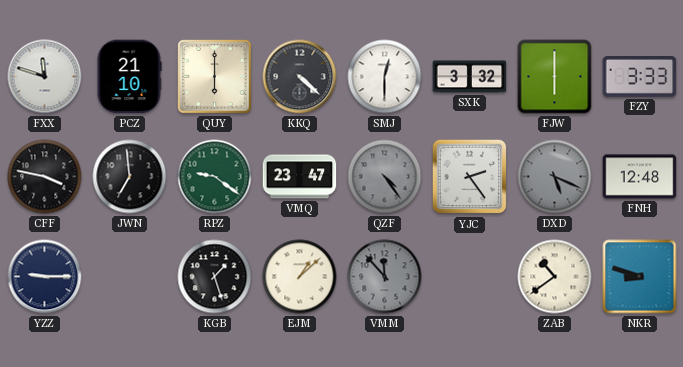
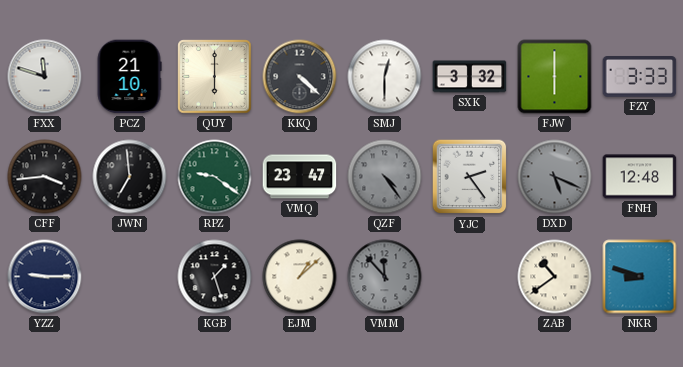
CFF: 3:47 -> 3:44
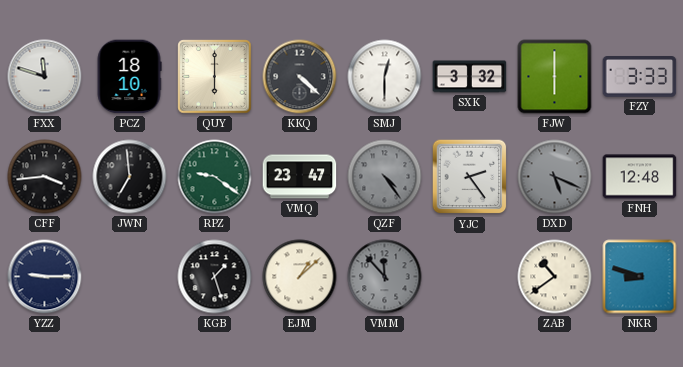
PCZ: 21:10 -> 18:10
